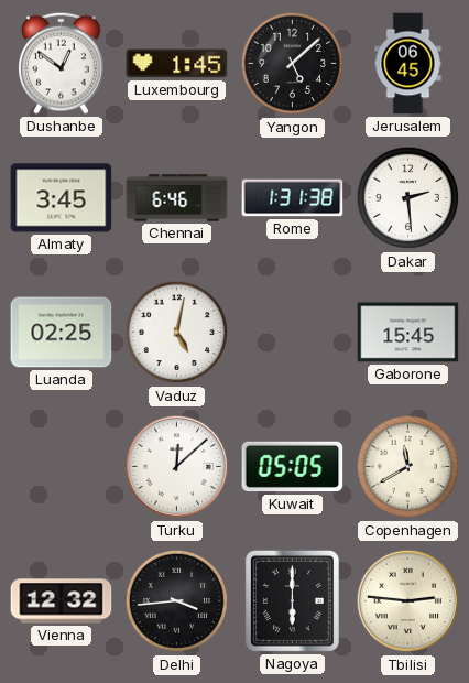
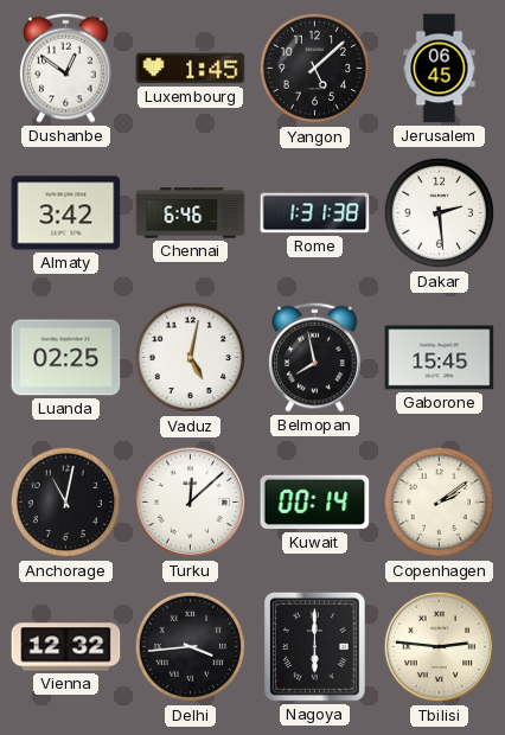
Almaty: 3:45 -> 3:42
Belmopan: none -> 7:58
Anchorage: none -> 11:02
Kuwait: 05:05 -> 00:14
Copenhagen: 11:40 -> 2:09
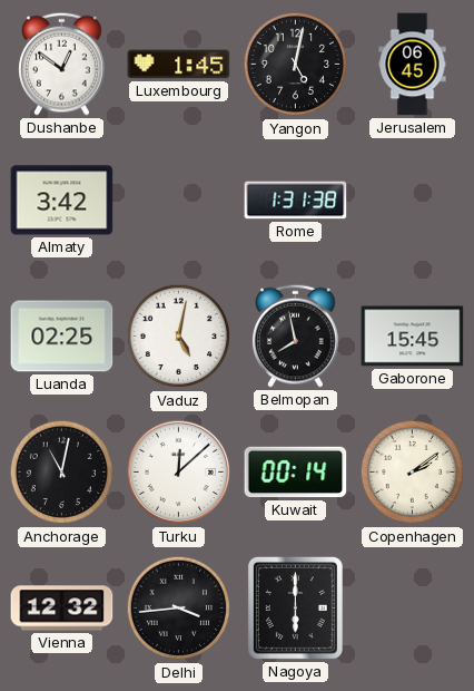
Yangon: 5:08 -> 5:02
Chennai: 6:46 -> none
Dakar: 2:29 -> none
Tbilisi: 2:46 -> none
